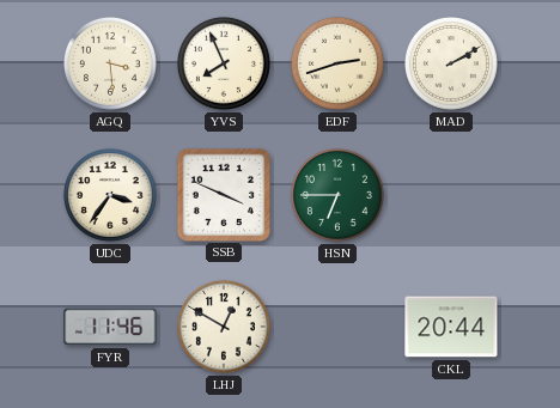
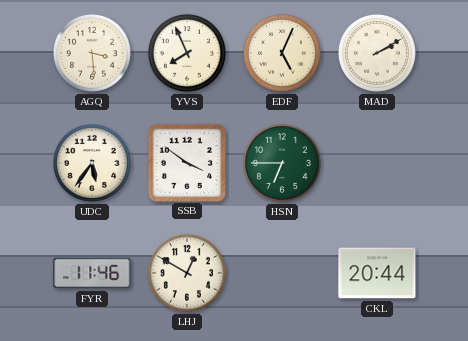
EDF: 2:42 -> 5:04
UDC: 3:36 -> 5:36
SSB: 3:49 -> 3:51
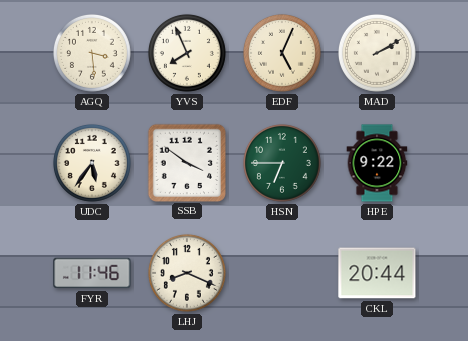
HPE: none -> 9:22
LHJ: 12:50 -> 8:19
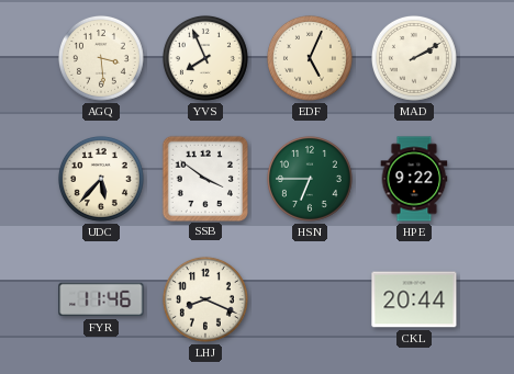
UDC: 5:36 -> 5:37
